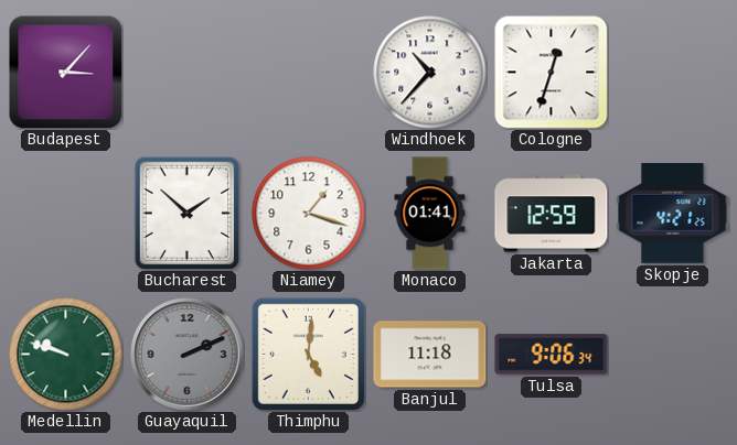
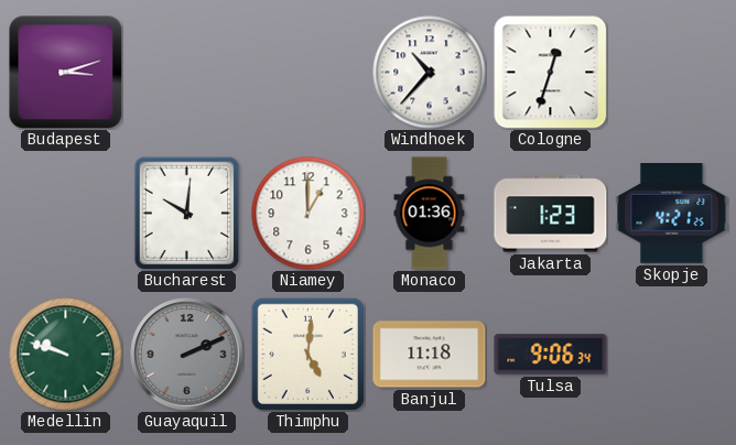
Budapest: 3:07 -> 3:12
Bucharest: 1:52 -> 10:01
Niamey: 1:18 -> 1:00
Monaco: 01:41 -> 01:36
Jakarta: 12:59 -> 1:23
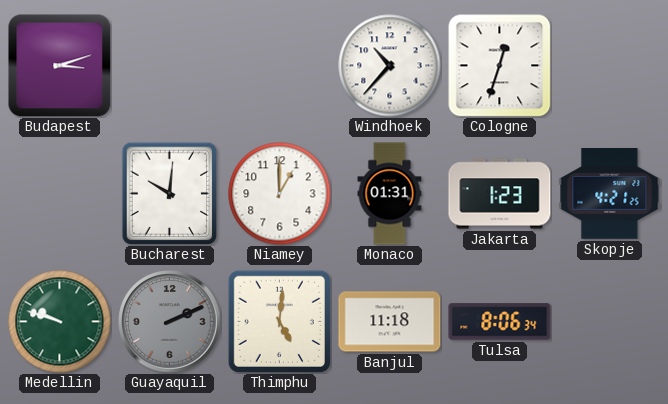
Monaco: 01:36 -> 01:31
Tulsa: 9:06 -> 8:06
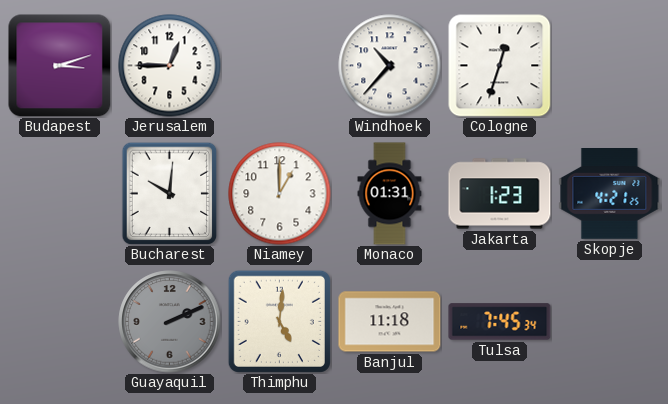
Jerusalem: none -> 12:45
Medellin: 9:48 -> none
Tulsa: 8:06 -> 7:45
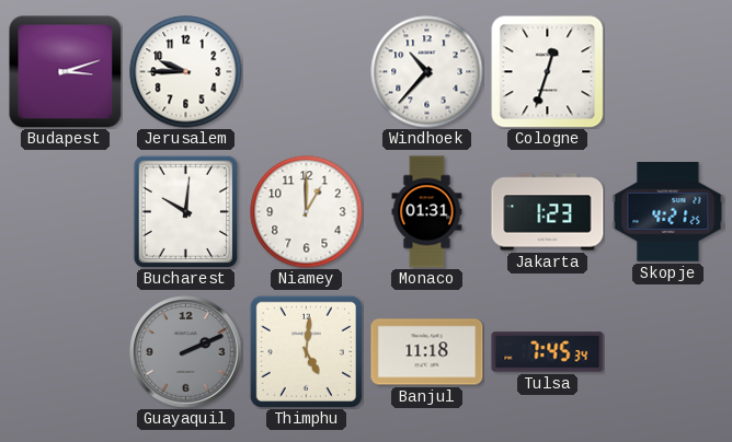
Jerusalem: 12:45 -> 9:45
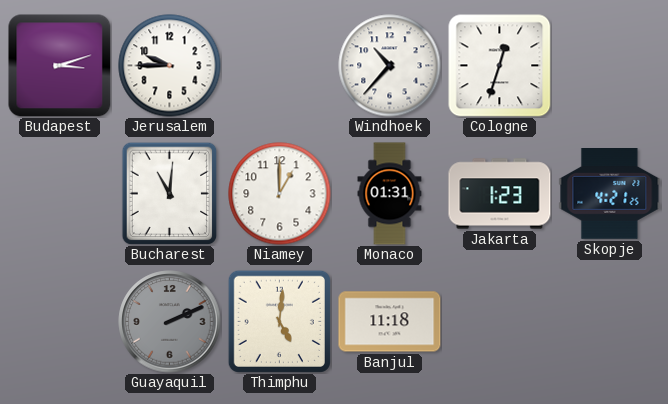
Bucharest: 10:01 -> 11:01
Tulsa: 7:45 -> none
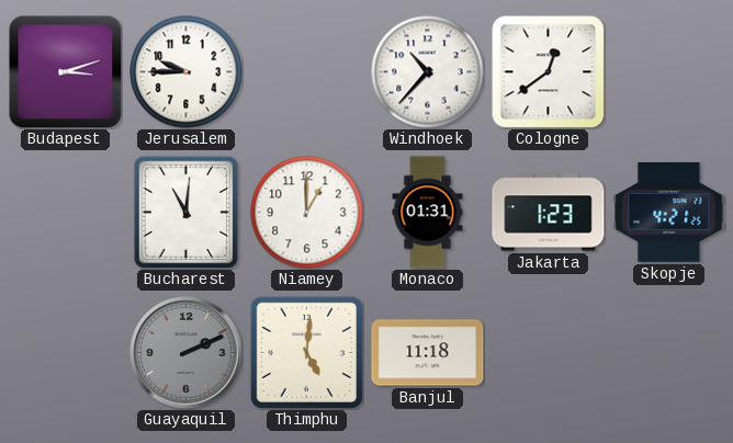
Cologne: 12:33 -> 12:39
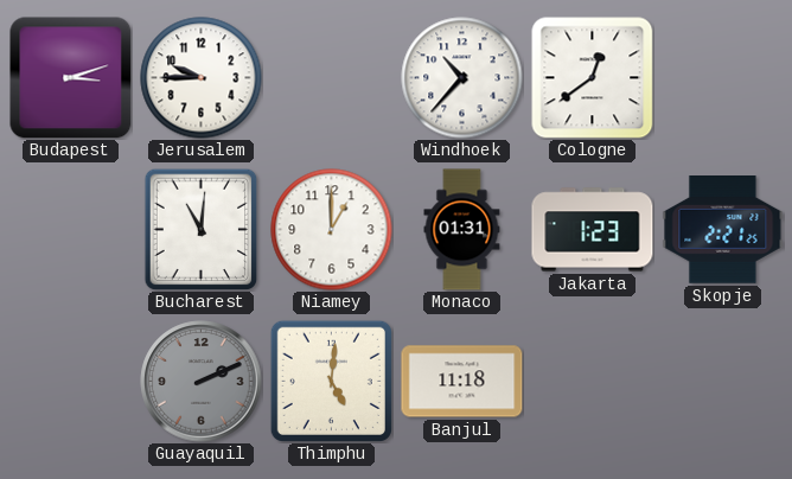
Skopje: 4:21 -> 2:21
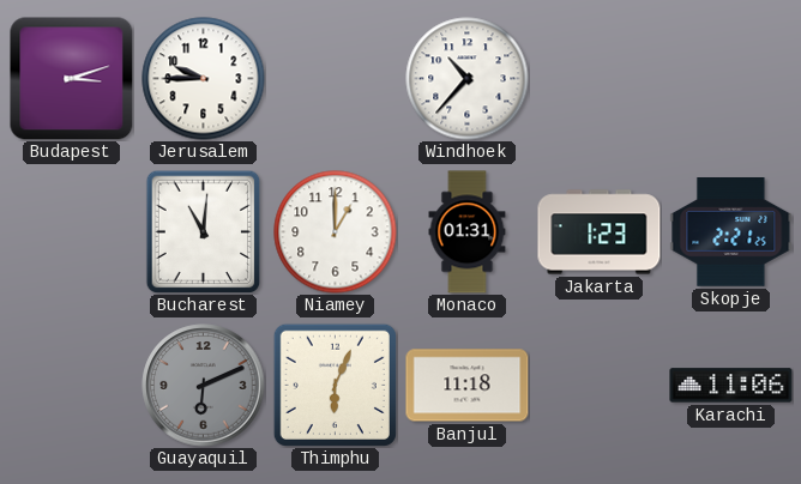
Cologne: 12:39 -> none
Guayaquil: 2:11 -> 6:11
Thimphu: 5:01 -> 6:04
Karachi: none -> 11:06
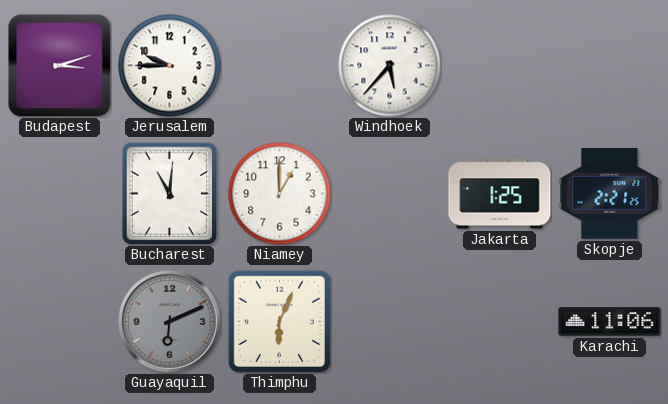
Windhoek: 10:37 -> 5:37
Monaco: 01:31 -> none
Jakarta: 1:23 -> 1:25
Banjul: 11:18 -> none
